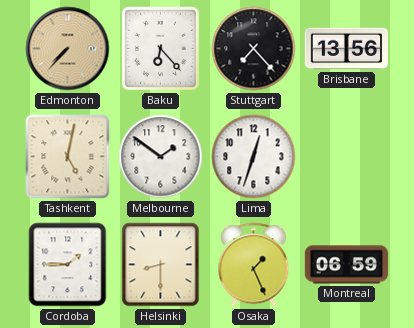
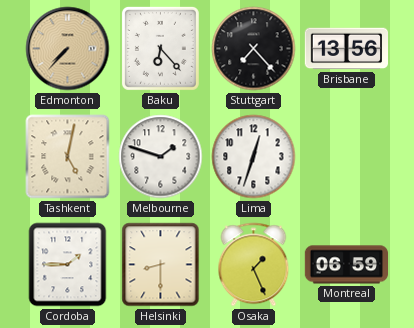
Melbourne: 1:51 -> 1:48
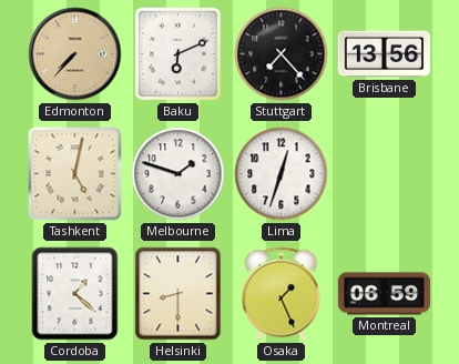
Baku: 6:23 -> 6:11
Cordoba: 1:45 -> 1:22
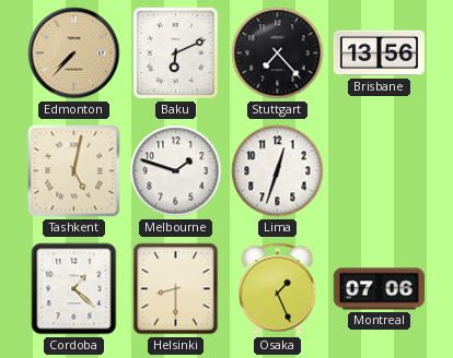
Montreal: 06:59 -> 07:06
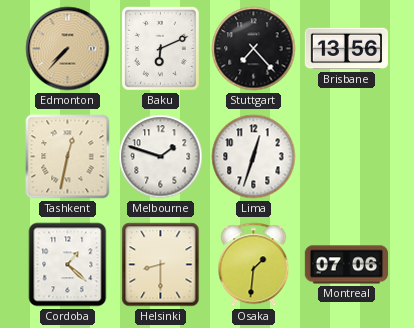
Tashkent: 5:02 -> 12:32
Osaka: 1:26 -> 1:31
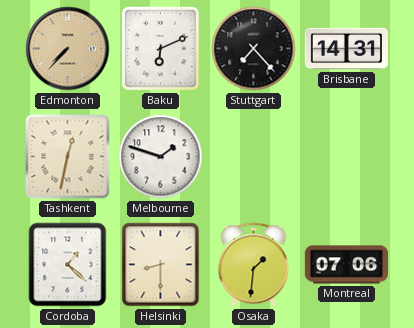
Brisbane: 13:56 -> 14:31
Lima: 12:33 -> none
